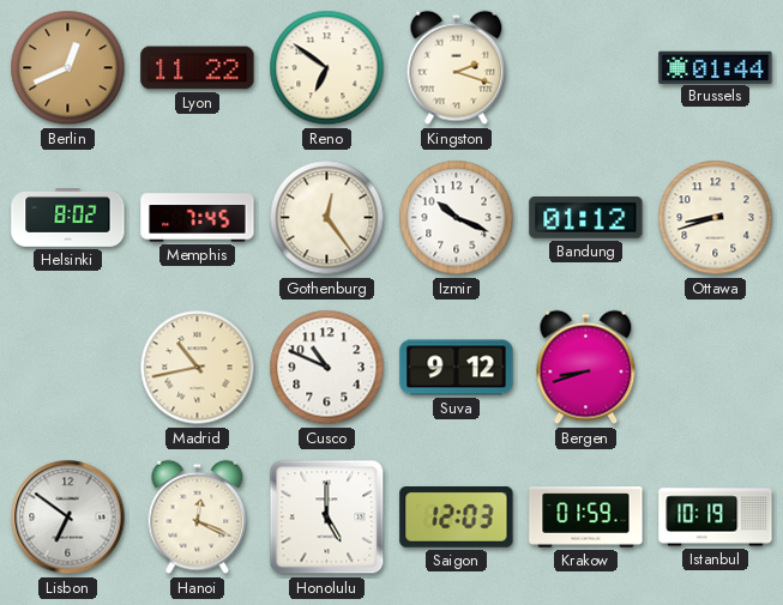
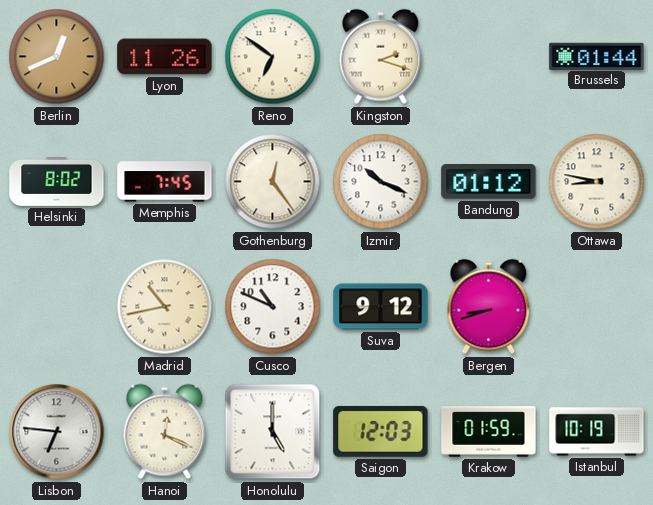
Lyon: 11:22 -> 11:26
Ottawa: 8:42 -> 8:47
Lisbon: 6:51 -> 6:46
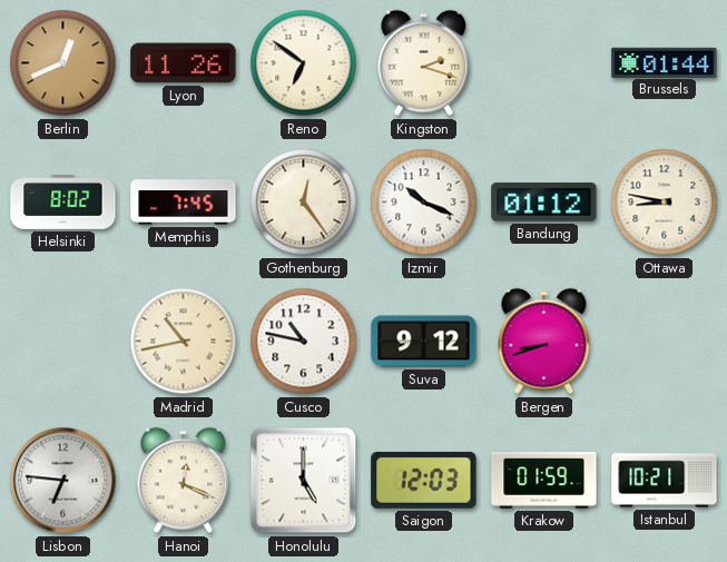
Cusco: 10:49 -> 10:47
Istanbul: 10:19 -> 10:21
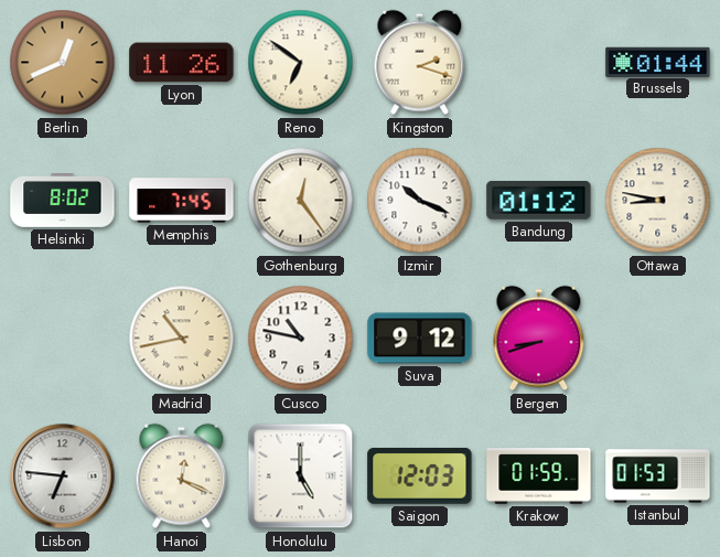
Istanbul: 10:21 -> 01:53
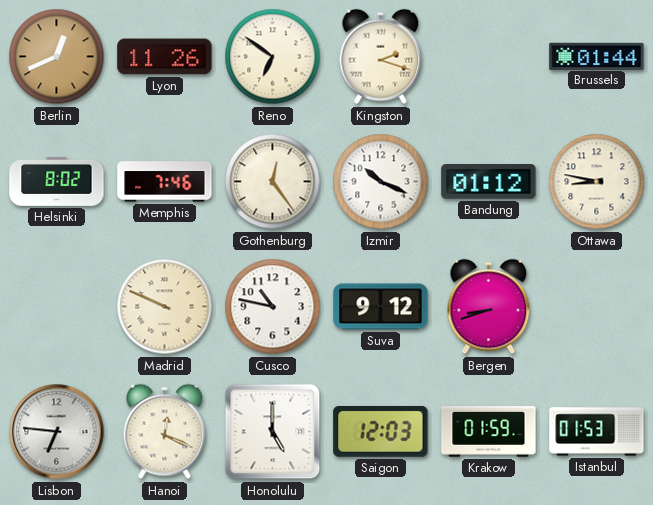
Memphis: 7:45 -> 7:46
Madrid: 10:43 -> 9:49
